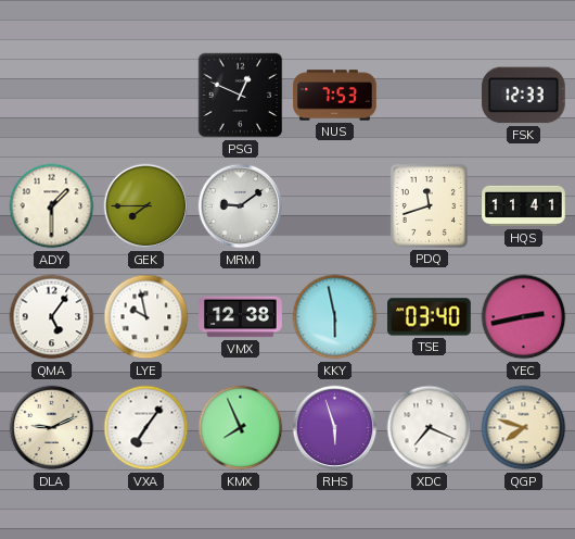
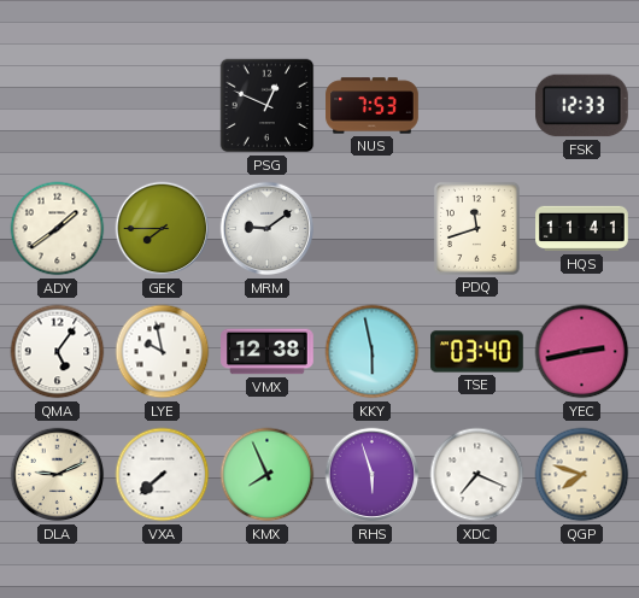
ADY: 1:30 -> 1:39
VXA: 7:06 -> 7:38
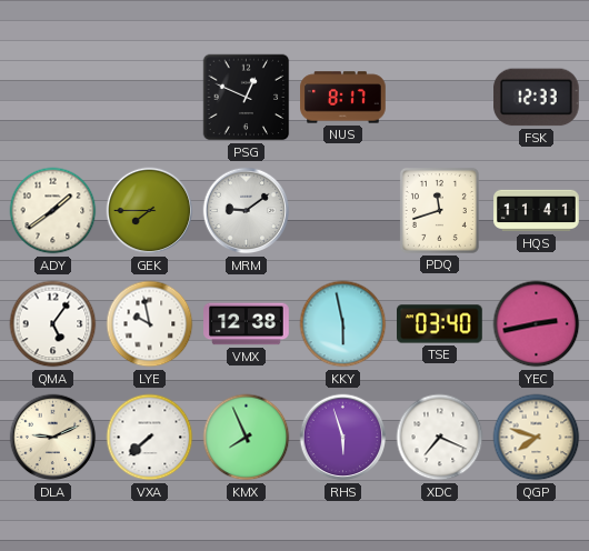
NUS: 7:53 -> 8:17
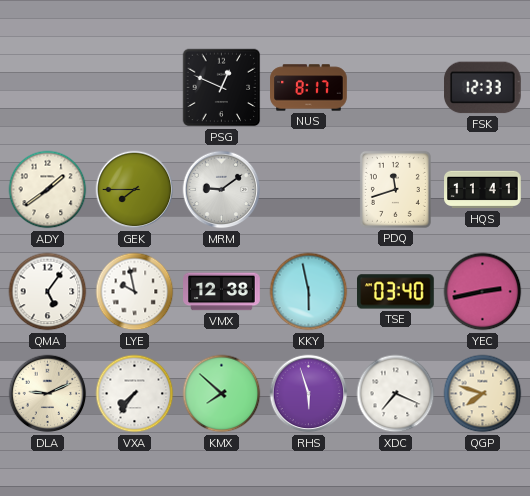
VXA: 7:38 -> 7:36
KMX: 7:56 -> 7:52
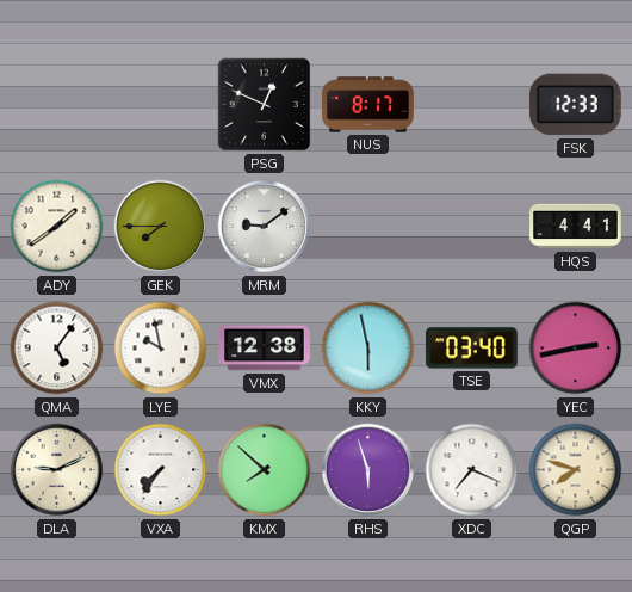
PDQ: 11:42 -> none
HQS: 11:41 -> 4:41
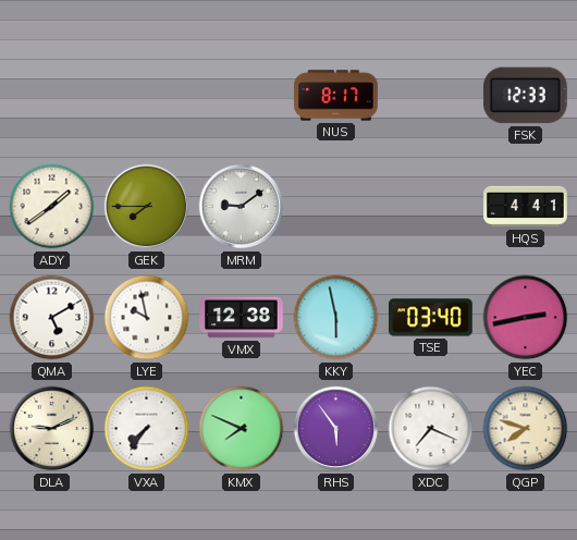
PSG: 12:49 -> none
QMA: 5:06 -> 5:10
KMX: 7:52 -> 7:49
RHS: 5:57 -> 5:54
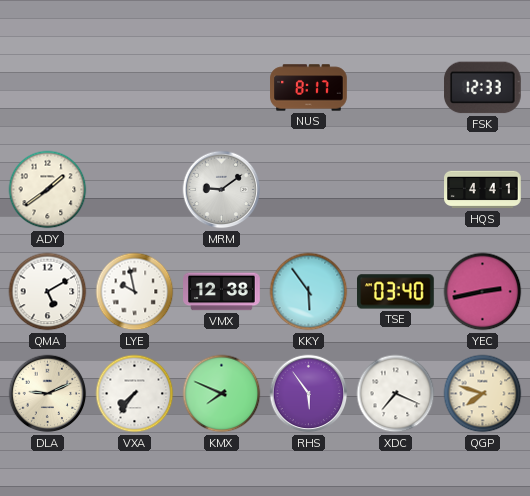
GEK: 7:45 -> none
KKY: 5:58 -> 5:54
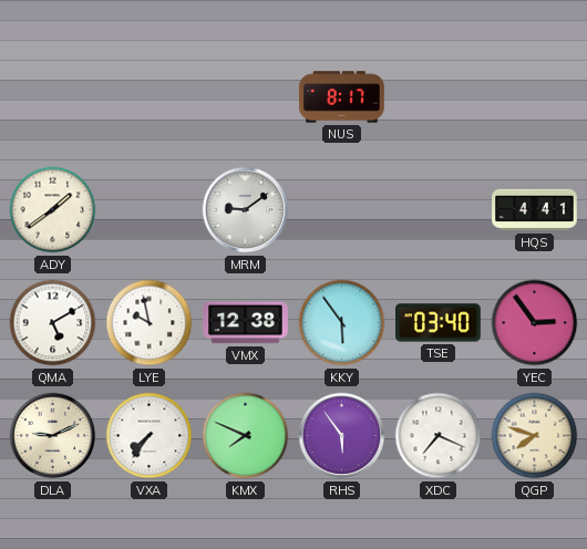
FSK: 12:33 -> none
YEC: 2:43 -> 2:54
